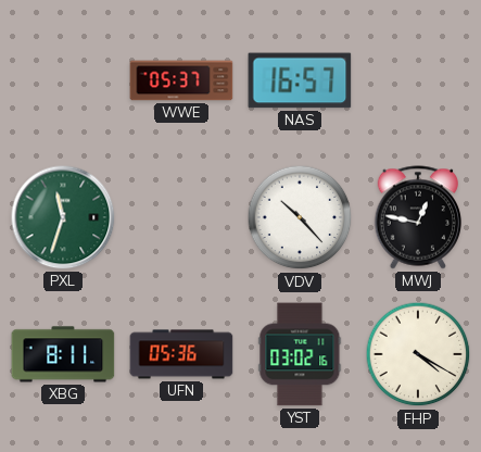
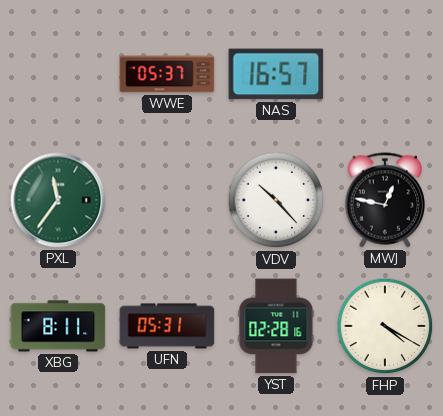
PXL: 11:33 -> 11:36
UFN: 05:36 -> 05:31
YST: 03:02 -> 02:28
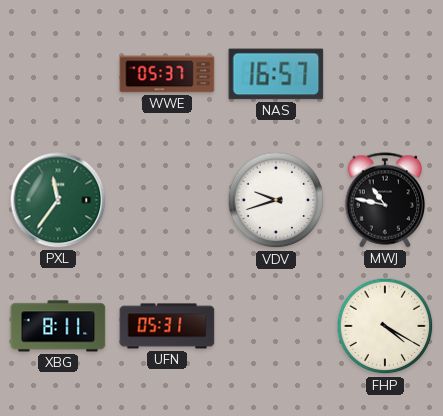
VDV: 10:23 -> 9:42
MWJ: 12:47 -> 10:47
YST: 02:28 -> none
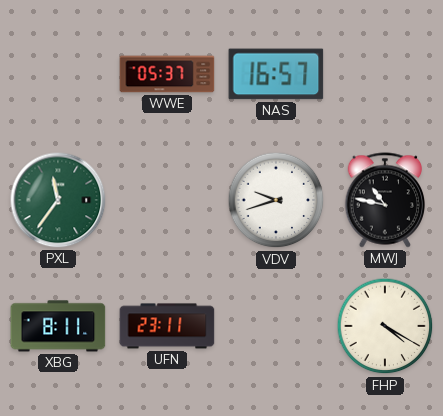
UFN: 05:31 -> 23:11
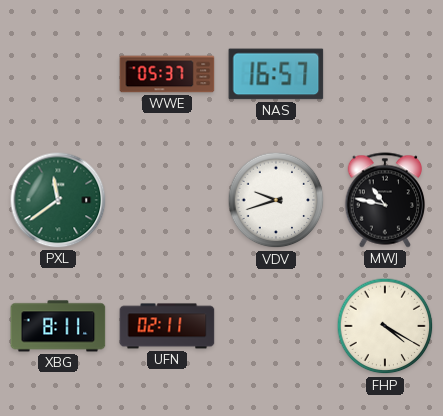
PXL: 11:36 -> 11:39
UFN: 23:11 -> 02:11
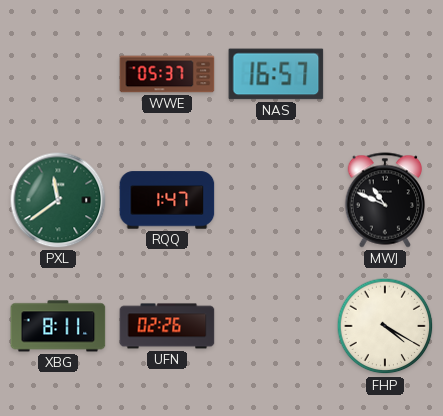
RQQ: none -> 1:47
VDV: 9:42 -> none
MWJ: 10:47 -> 10:49
UFN: 02:11 -> 02:26
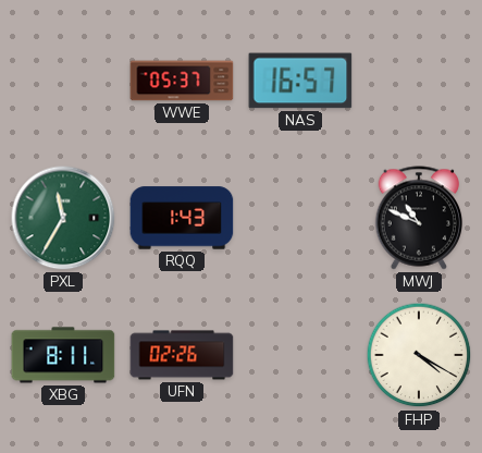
PXL: 11:39 -> 11:35
RQQ: 1:47 -> 1:43
